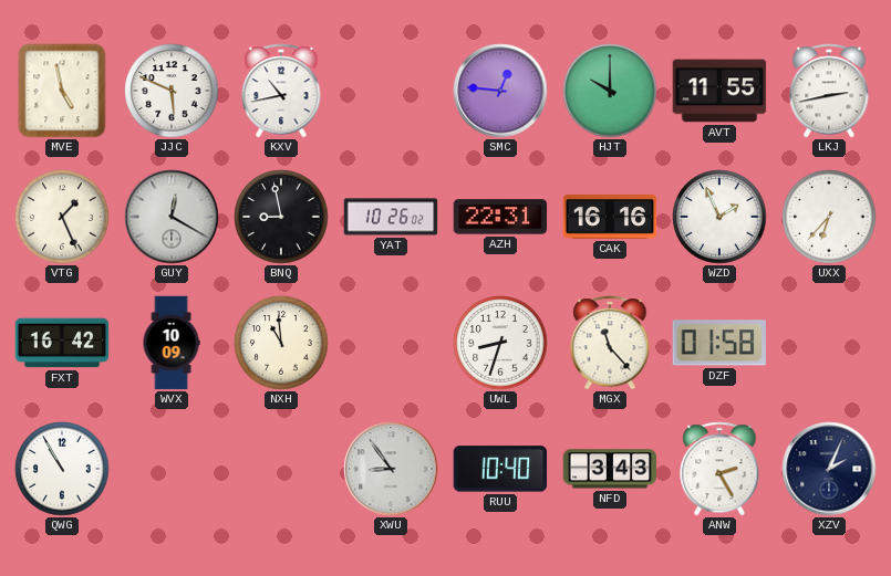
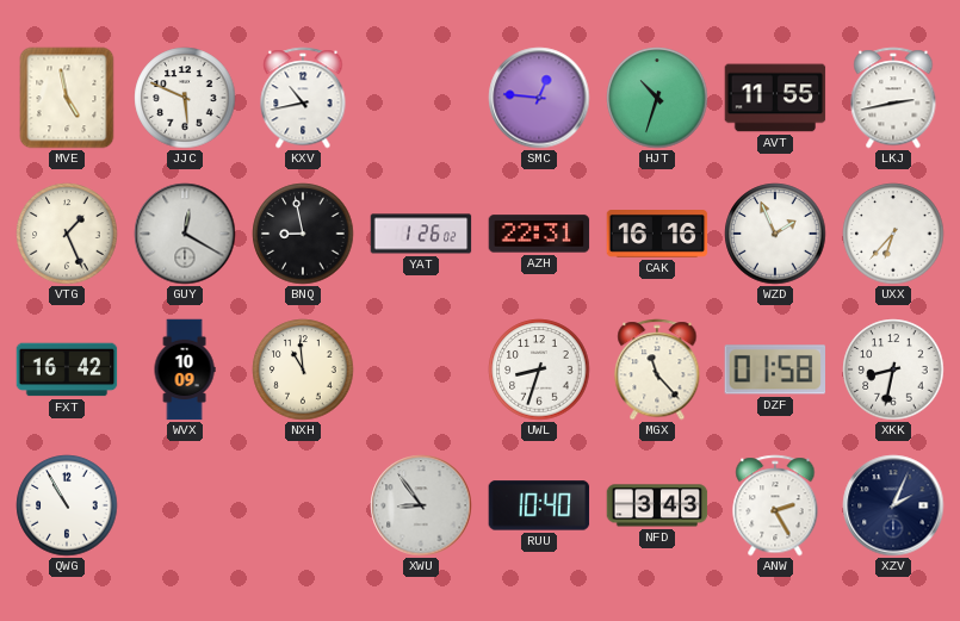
HJT: 10:00 -> 10:33
YAT: 10:26 -> 1:26
XKK: none -> 8:32
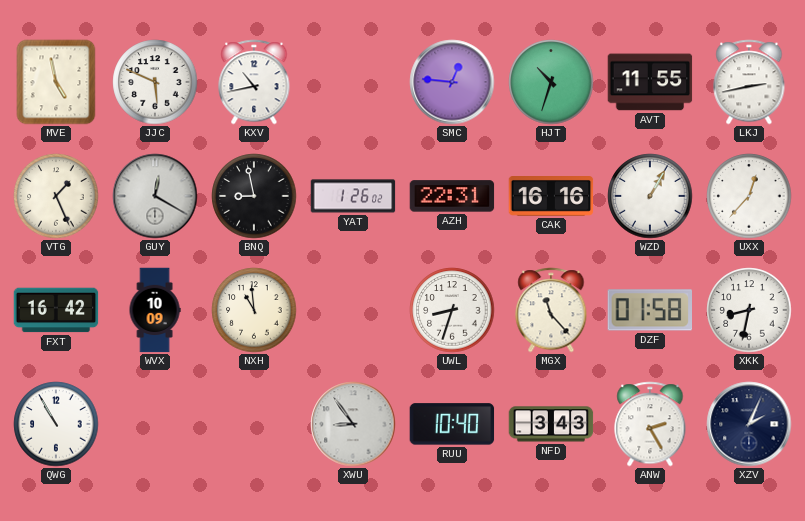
WZD: 1:56 -> 1:05
UXX: 6:37 -> 12:37
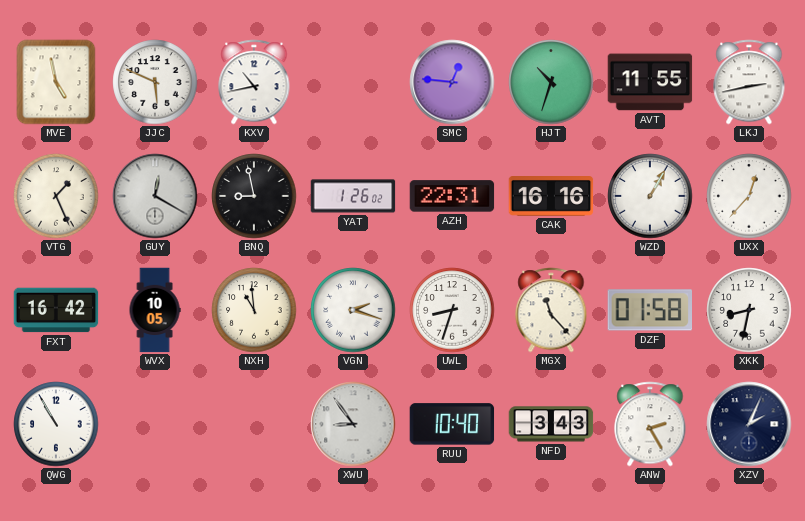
WVX: 10:09 -> 10:05
VGN: none -> 2:18
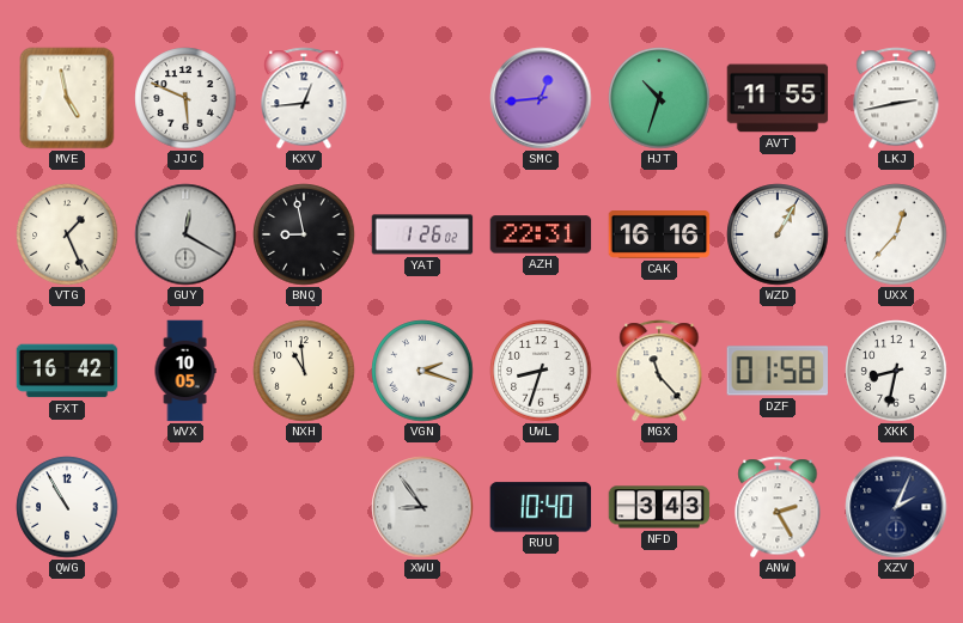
KXV: 10:43 -> 12:44
SMC: 12:46 -> 12:44
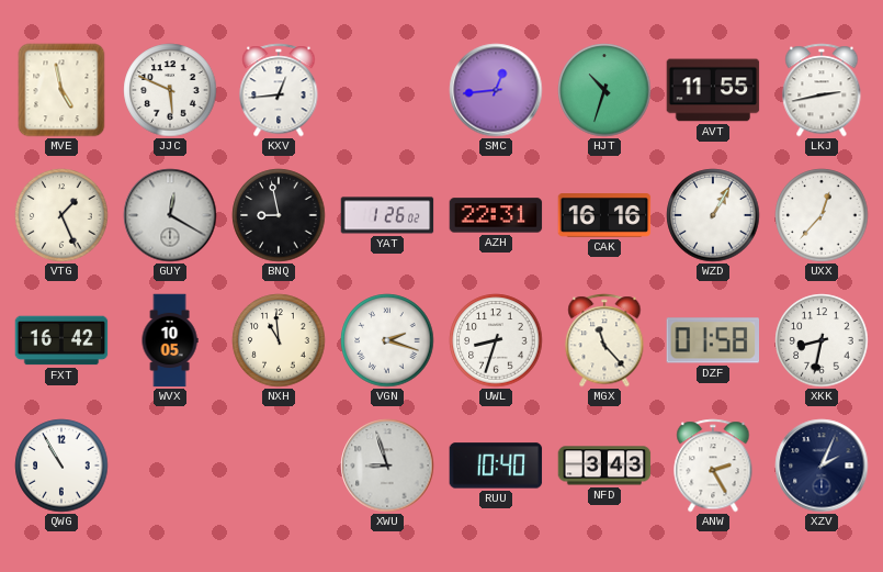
XWU: 8:54 -> 8:57
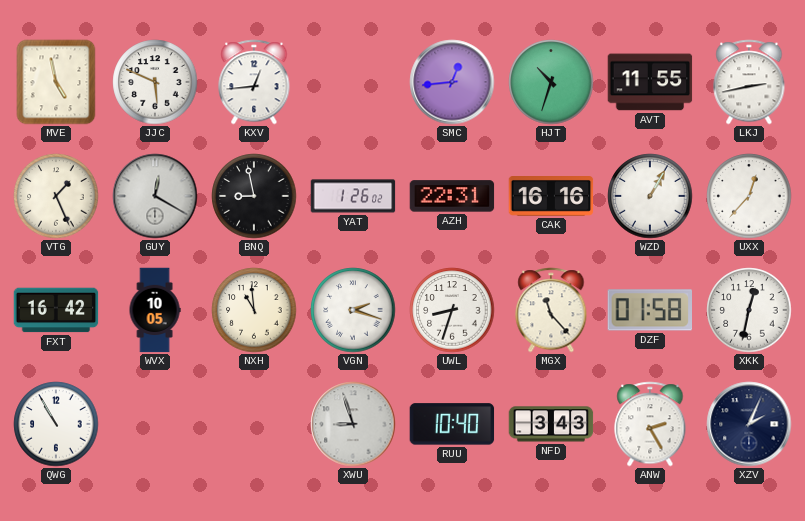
XKK: 8:32 -> 12:32
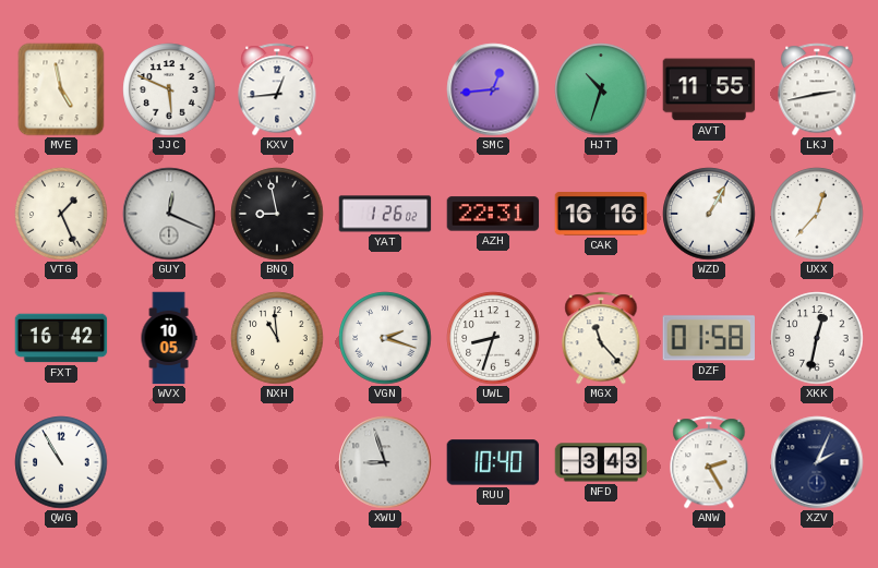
GUY: 12:20 -> 12:19
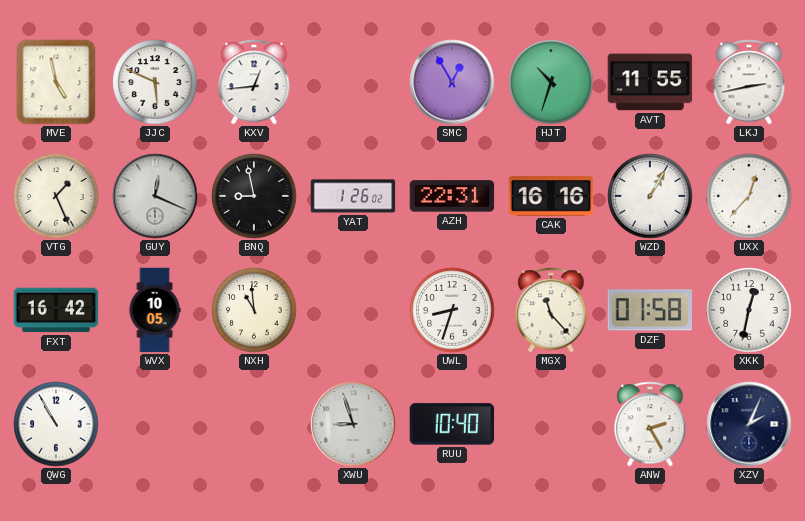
SMC: 12:44 -> 12:55
VGN: 2:18 -> none
NFD: 3:43 -> none
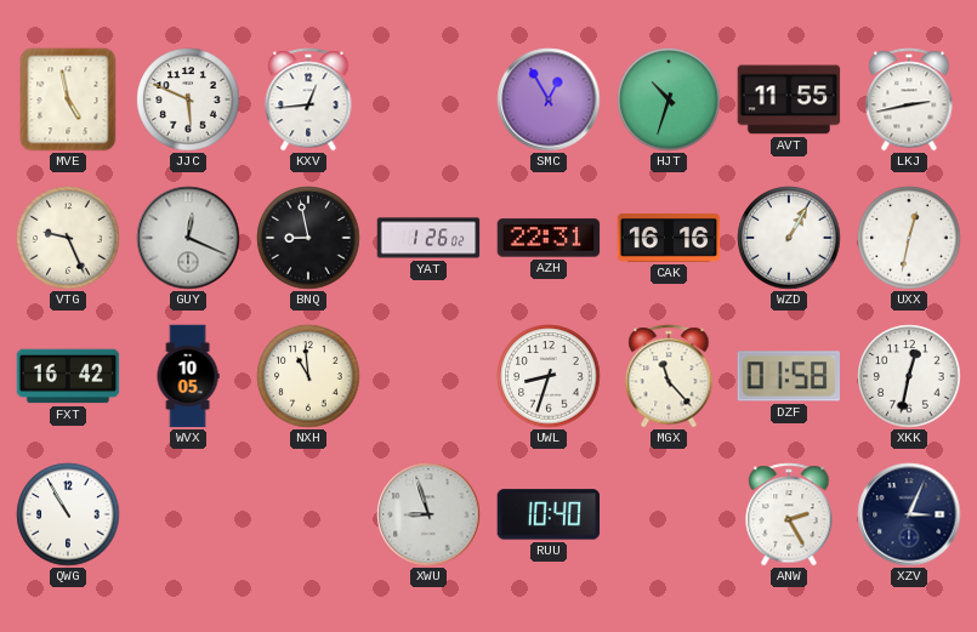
VTG: 1:26 -> 9:26
UXX: 12:37 -> 12:32
XZV: 2:04 -> 3:04
